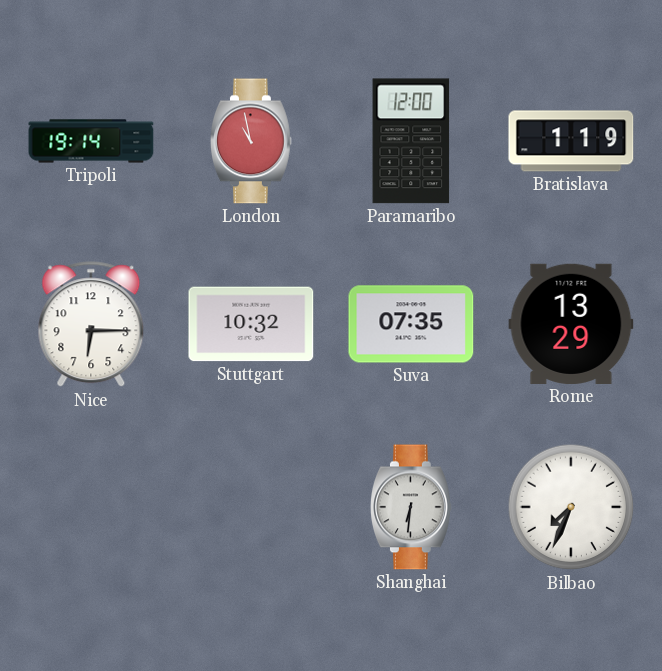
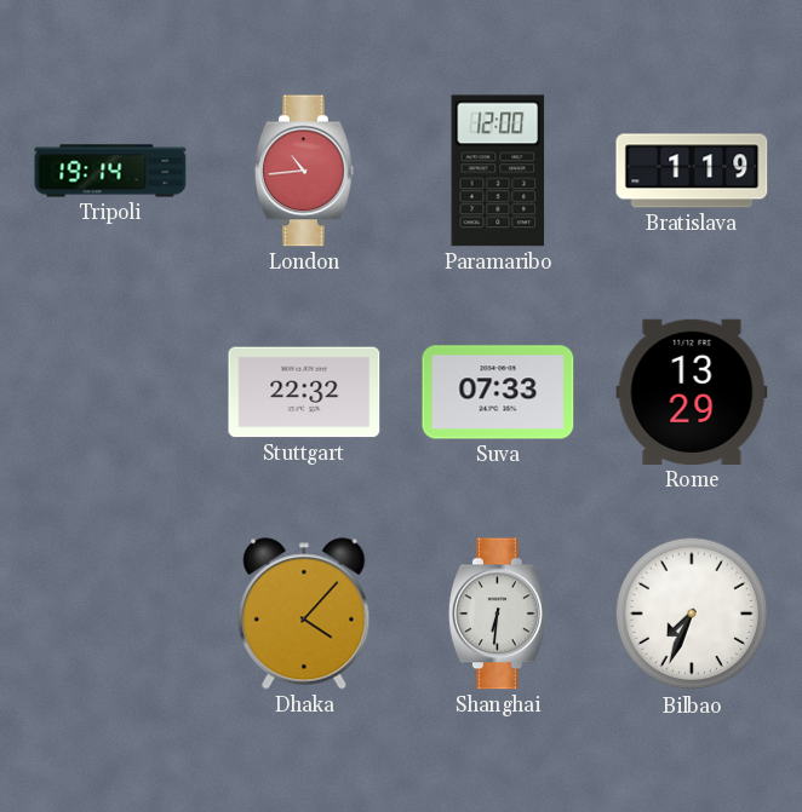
London: 10:58 -> 10:44
Nice: 6:15 -> none
Stuttgart: 10:32 -> 22:32
Suva: 07:35 -> 07:33
Dhaka: none -> 4:07
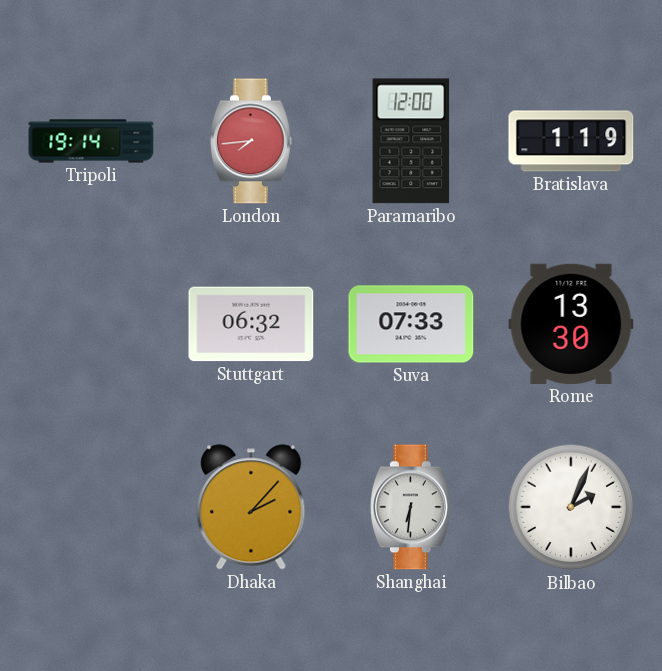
London: 10:44 -> 7:44
Stuttgart: 22:32 -> 06:32
Rome: 13:29 -> 13:30
Dhaka: 4:07 -> 2:07
Bilbao: 7:34 -> 2:04
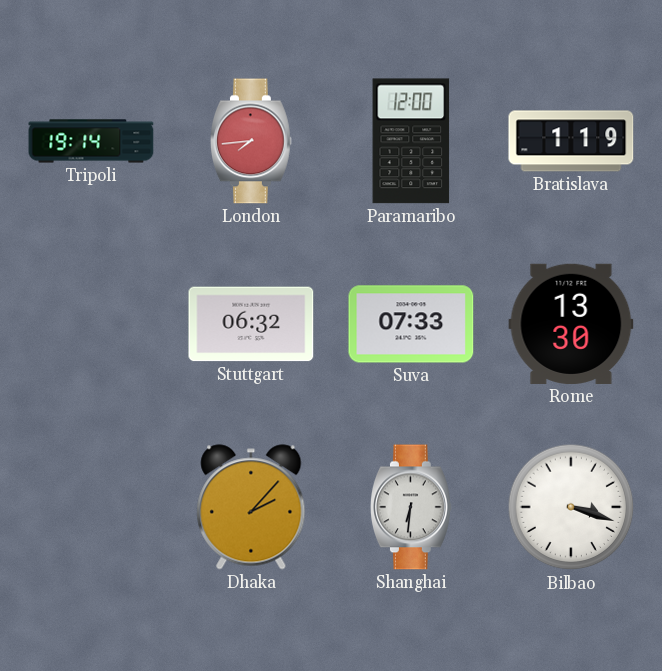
Bilbao: 2:04 -> 3:18
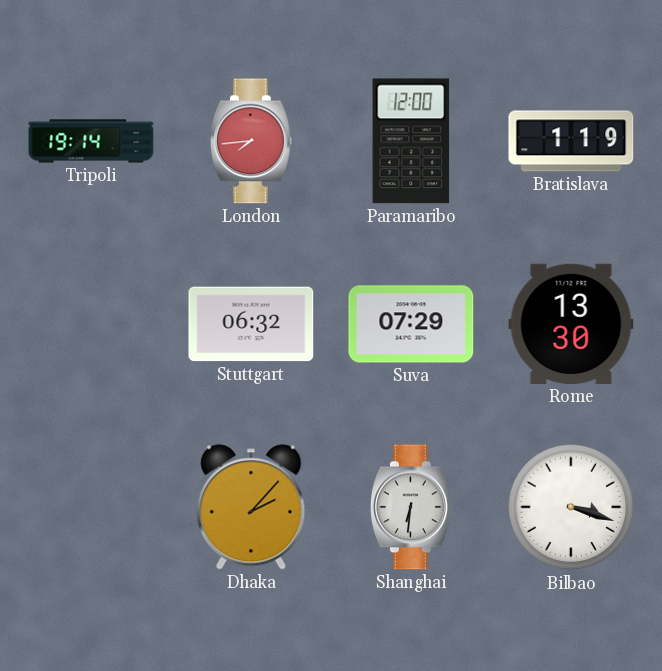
Suva: 07:33 -> 07:29
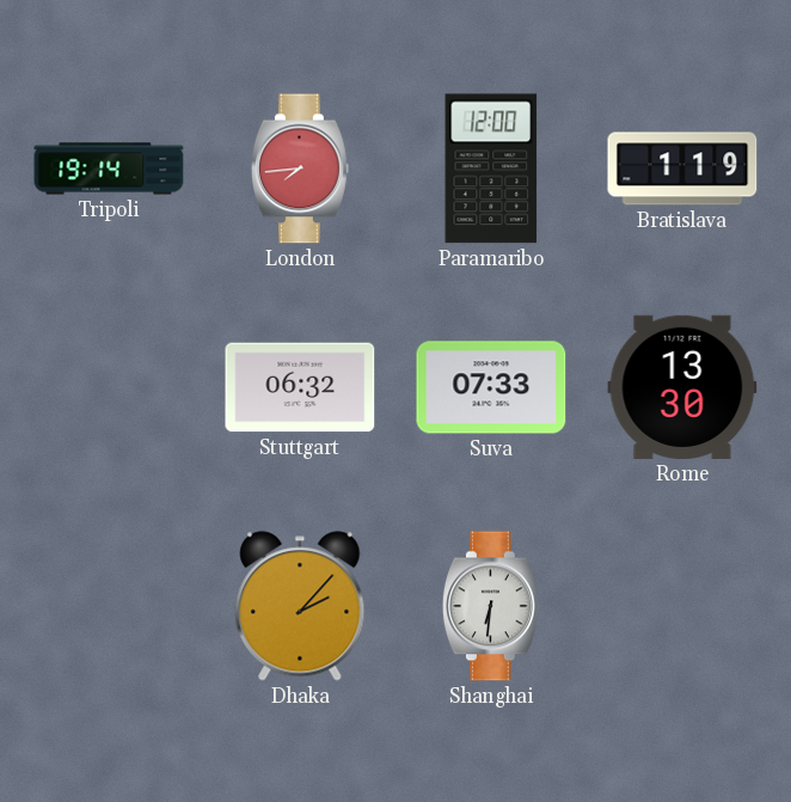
Suva: 07:29 -> 07:33
Bilbao: 3:18 -> none
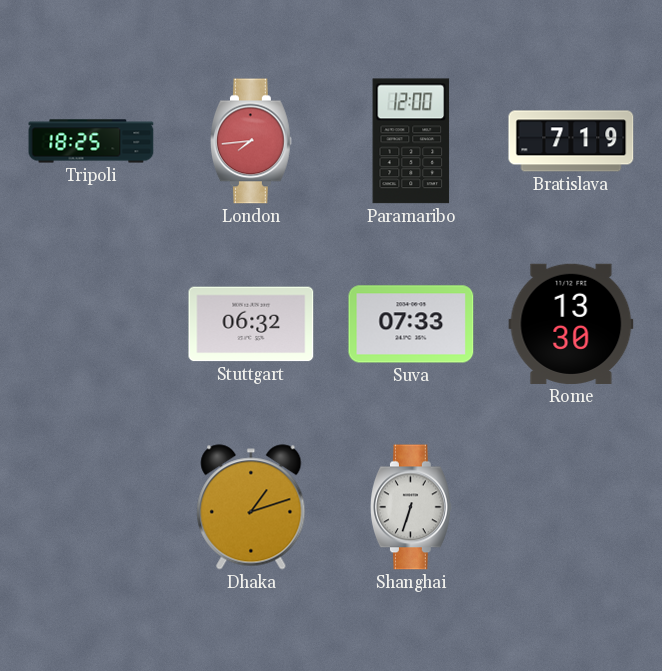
Tripoli: 19:14 -> 18:25
Bratislava: 1:19 -> 7:19
Dhaka: 2:07 -> 1:12
Shanghai: 6:31 -> 6:33
